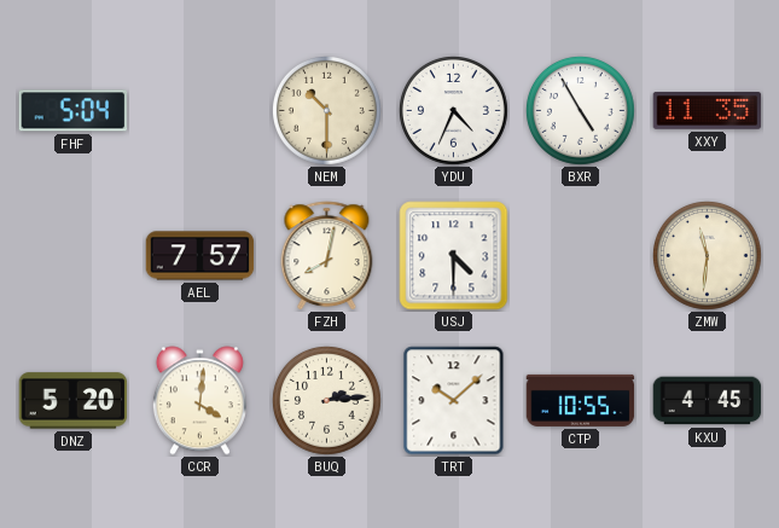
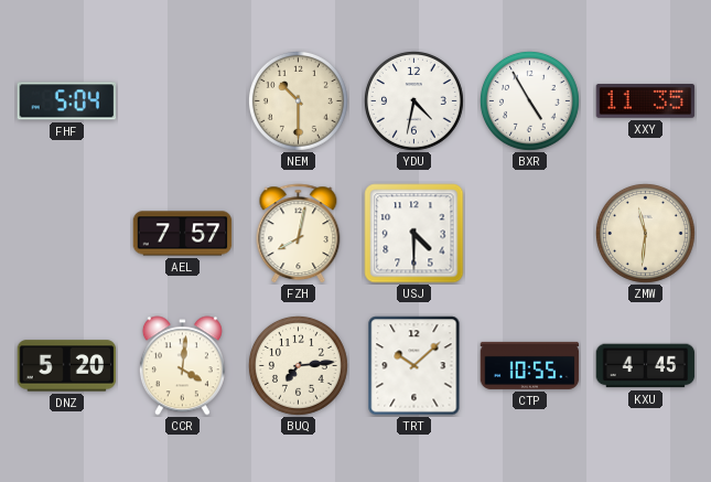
YDU: 4:34 -> 4:32
BUQ: 2:14 -> 7:14
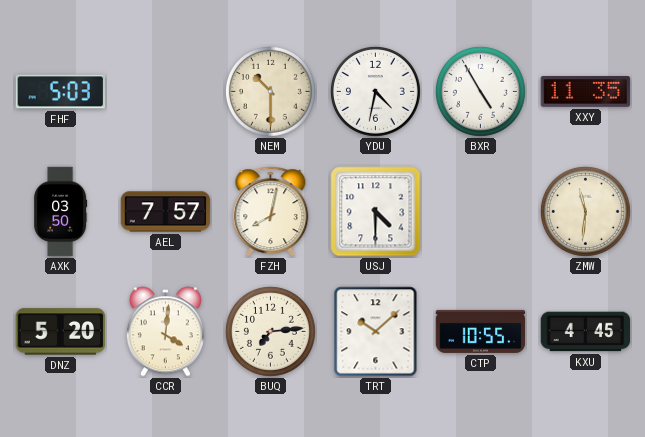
FHF: 5:04 -> 5:03
AXK: none -> 03:50
